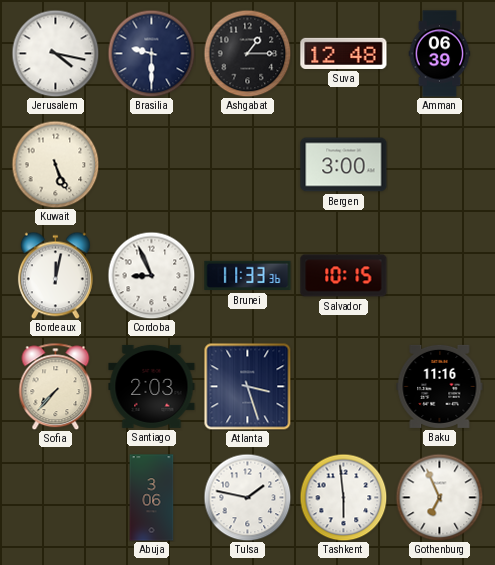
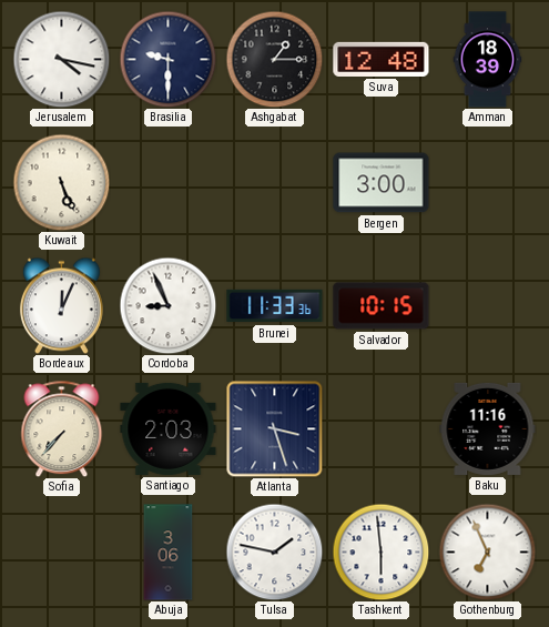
Amman: 06:39 -> 18:39
Bordeaux: 12:02 -> 12:04
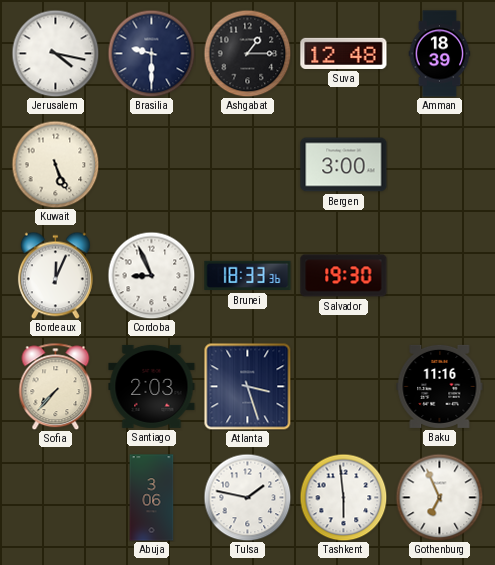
Brunei: 11:33 -> 18:33
Salvador: 10:15 -> 19:30
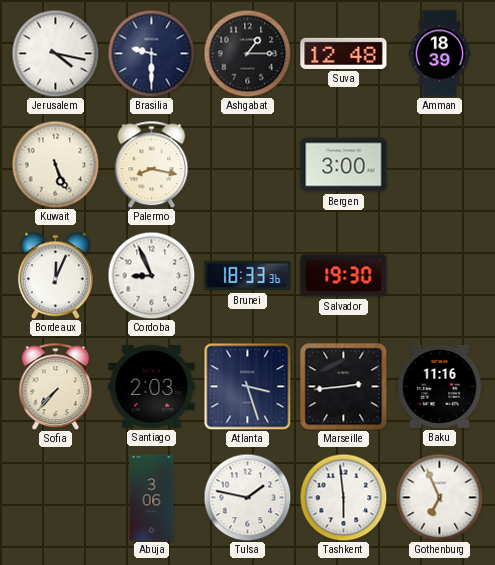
Palermo: none -> 8:17
Marseille: none -> 2:44
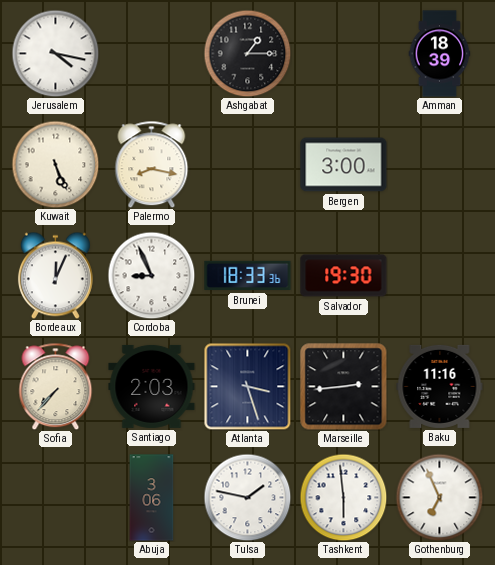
Brasilia: 9:30 -> none
Suva: 12:48 -> none
